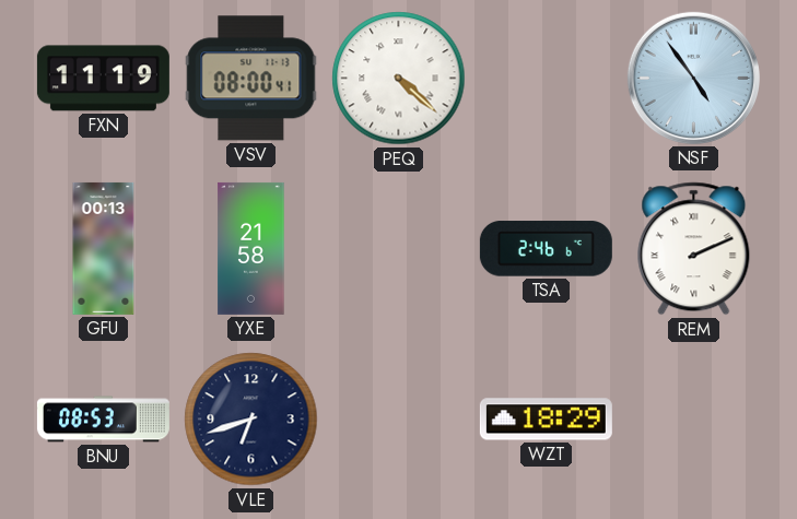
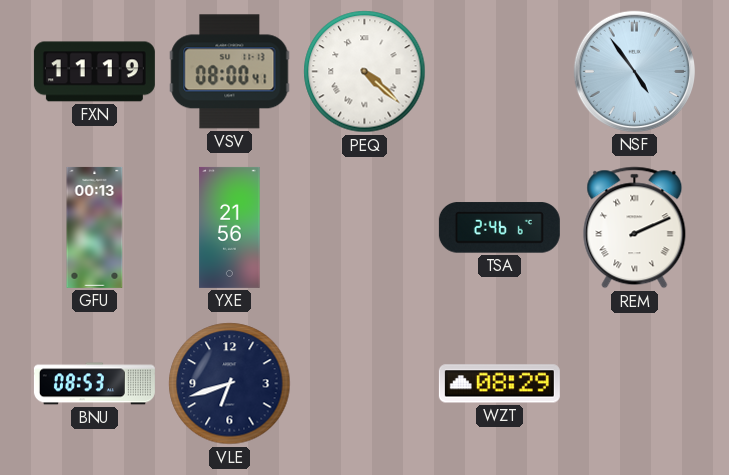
YXE: 21:58 -> 21:56
WZT: 18:29 -> 08:29
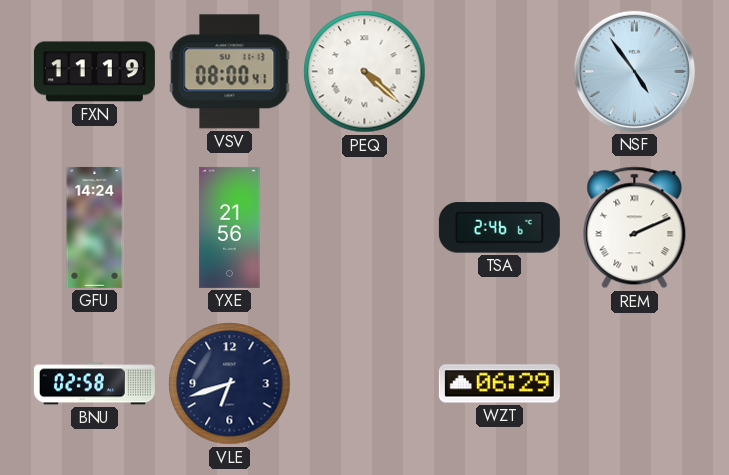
GFU: 00:13 -> 14:24
BNU: 08:53 -> 02:58
WZT: 08:29 -> 06:29
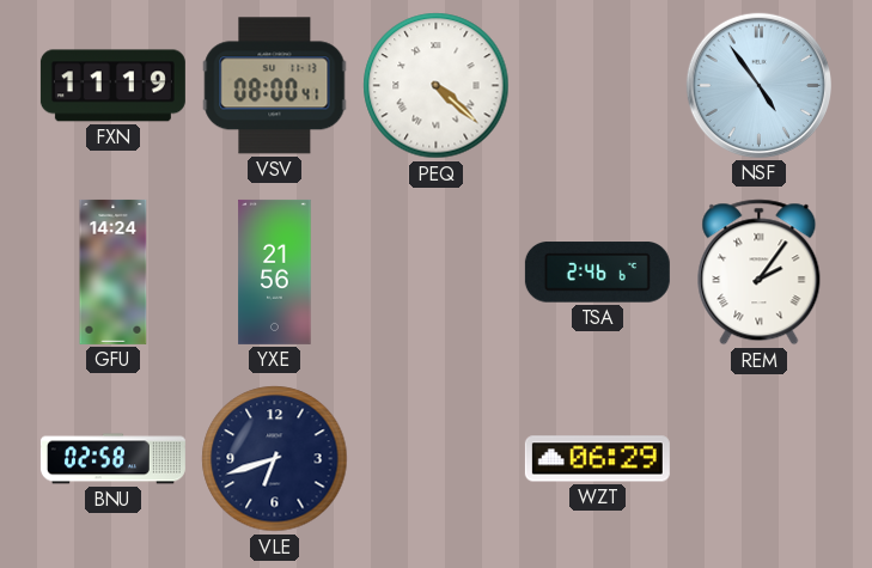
REM: 2:11 -> 2:06
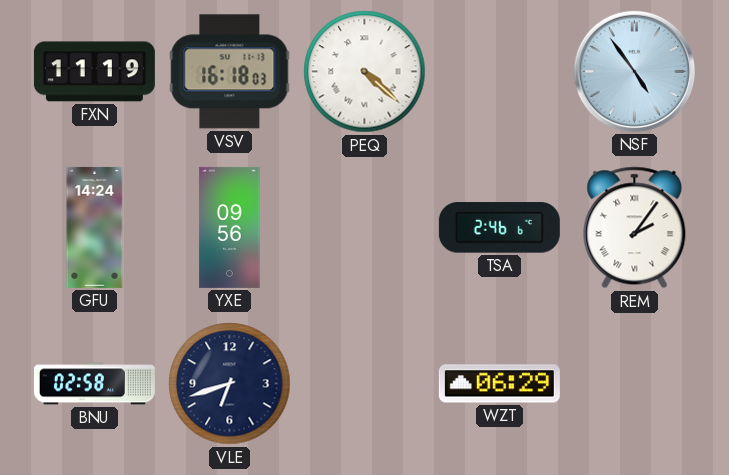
VSV: 08:00 -> 16:18
YXE: 21:56 -> 09:56
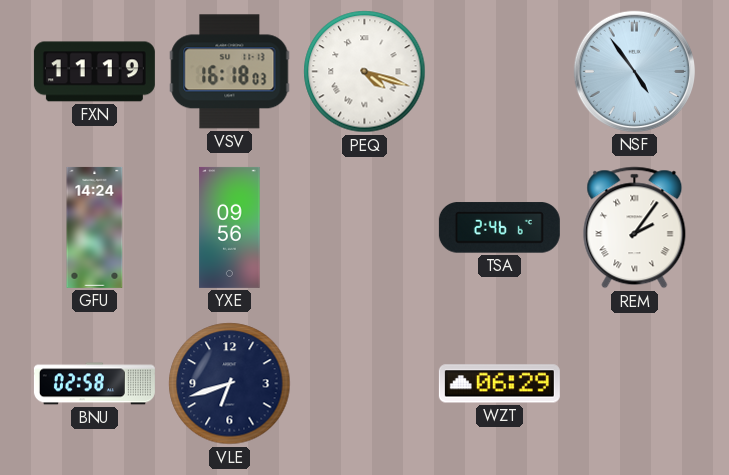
PEQ: 4:22 -> 4:18
